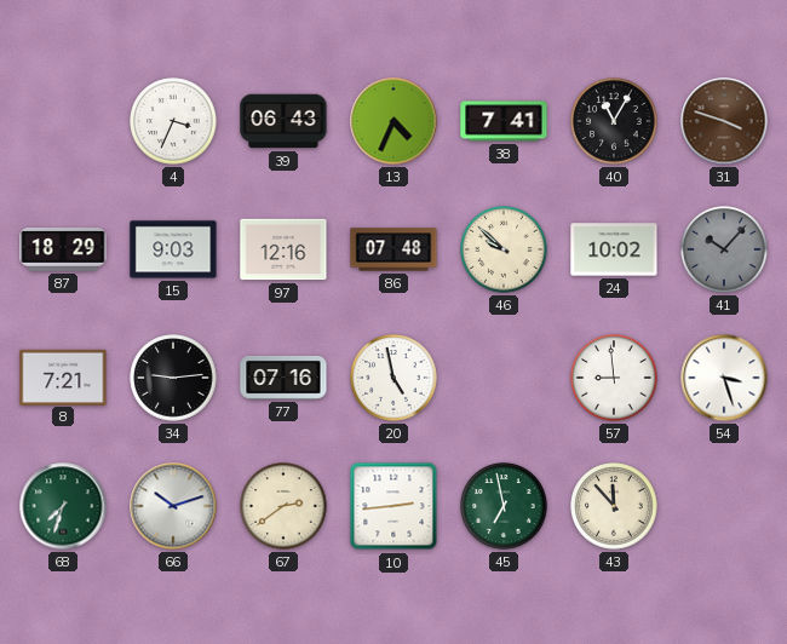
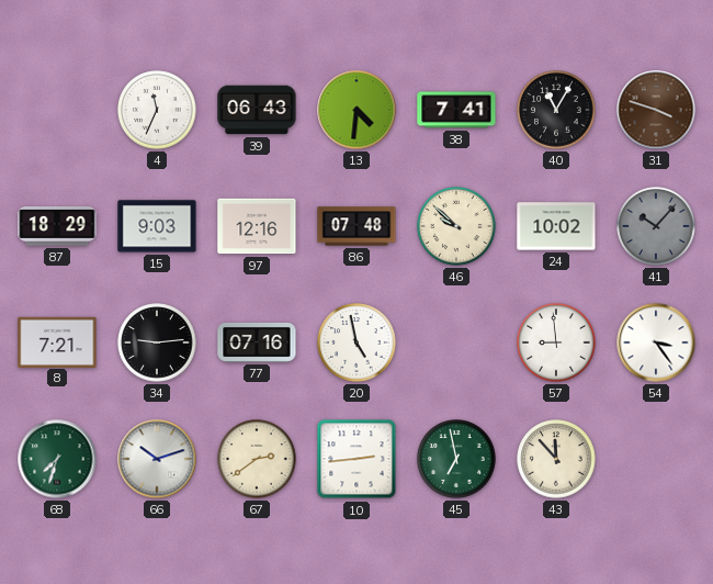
4: 3:34 -> 11:34
13: 4:34 -> 4:31
54: 3:27 -> 3:24
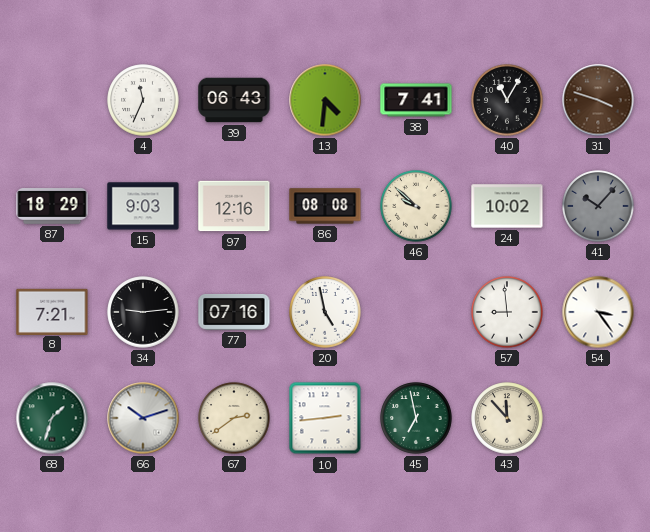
86: 07:48 -> 08:08
68: 7:33 -> 1:33
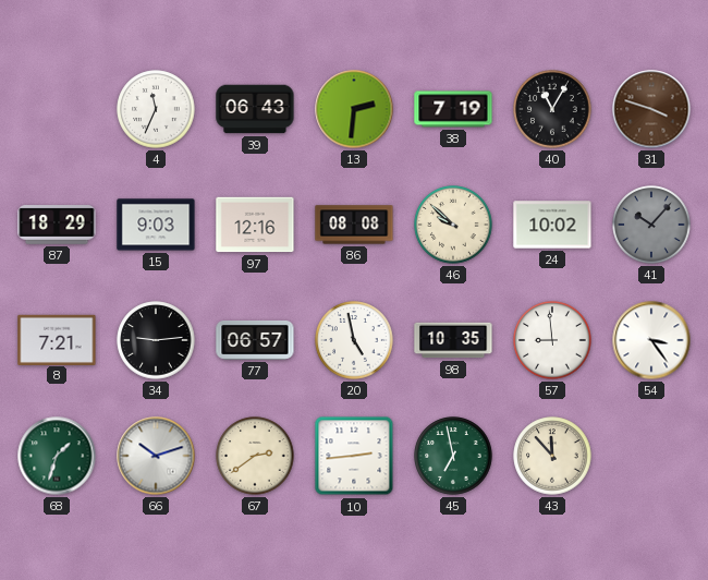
13: 4:31 -> 2:31
38: 7:41 -> 7:19
77: 07:16 -> 06:57
98: none -> 10:35
